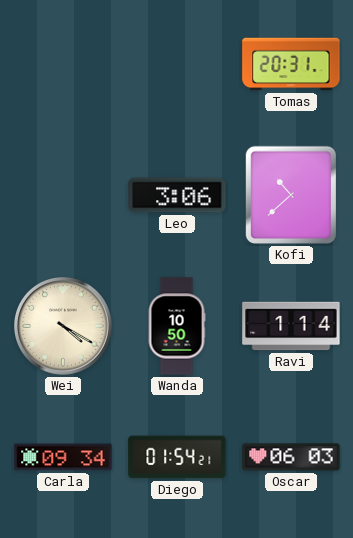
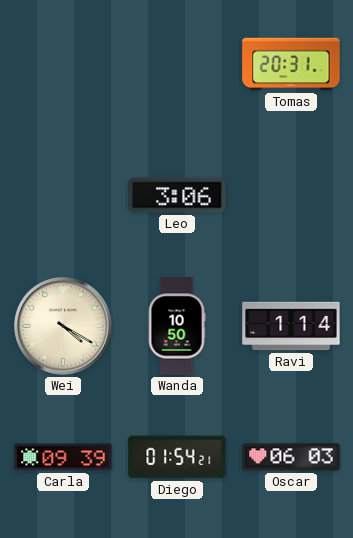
Kofi: 10:38 -> none
Carla: 09:34 -> 09:39
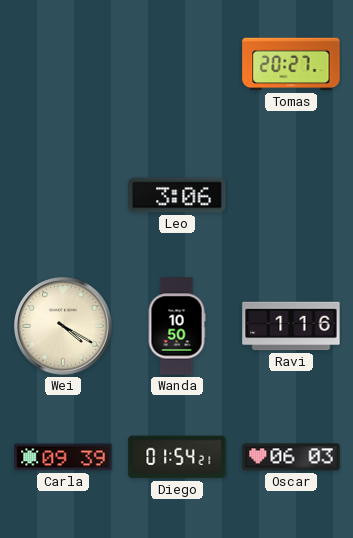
Tomas: 20:31 -> 20:27
Ravi: 1:14 -> 1:16
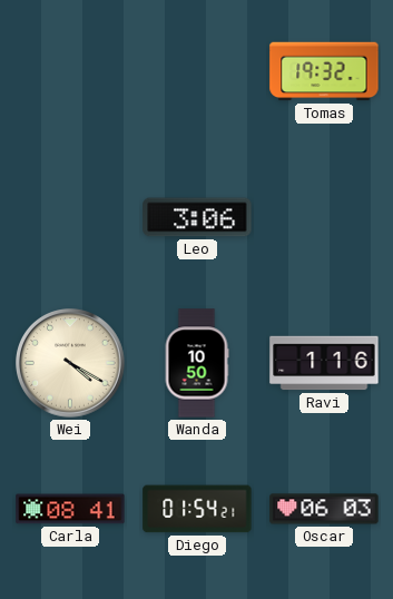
Tomas: 20:27 -> 19:32
Carla: 09:39 -> 08:41
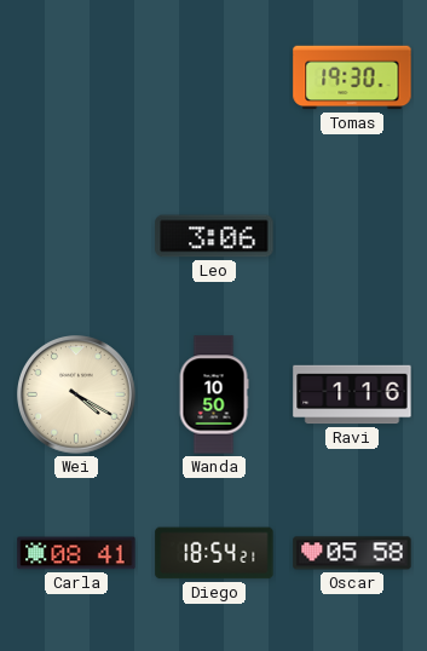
Tomas: 19:32 -> 19:30
Diego: 01:54 -> 18:54
Oscar: 06:03 -> 05:58
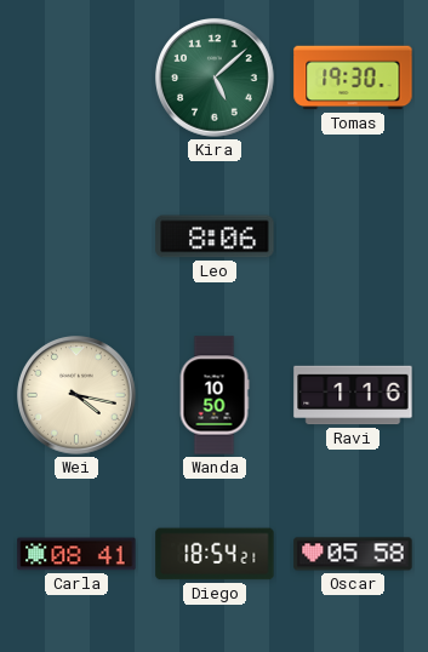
Kira: none -> 5:08
Leo: 3:06 -> 8:06
Wei: 4:20 -> 4:17
